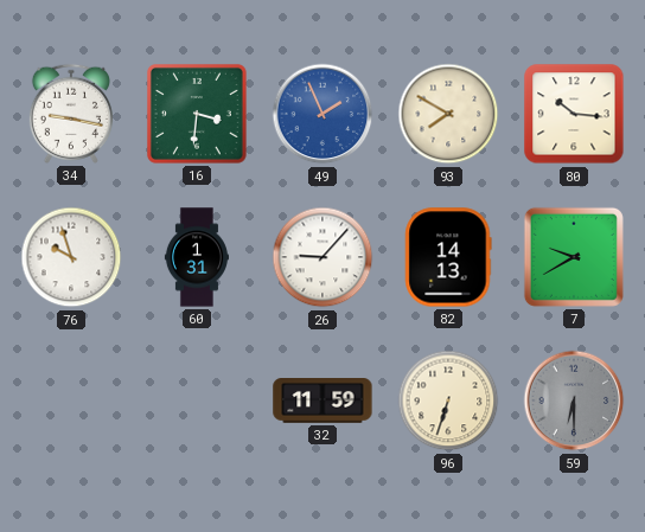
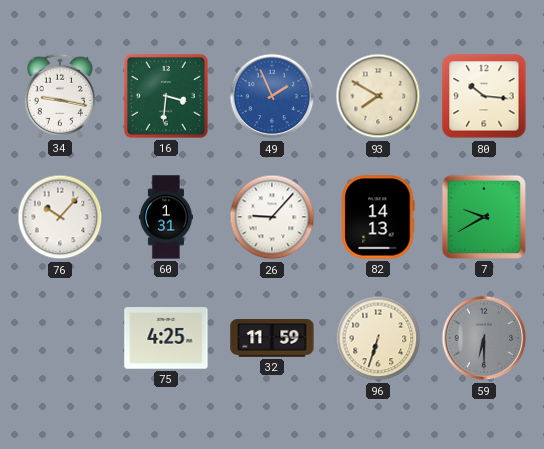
76: 9:57 -> 10:07
75: none -> 4:25
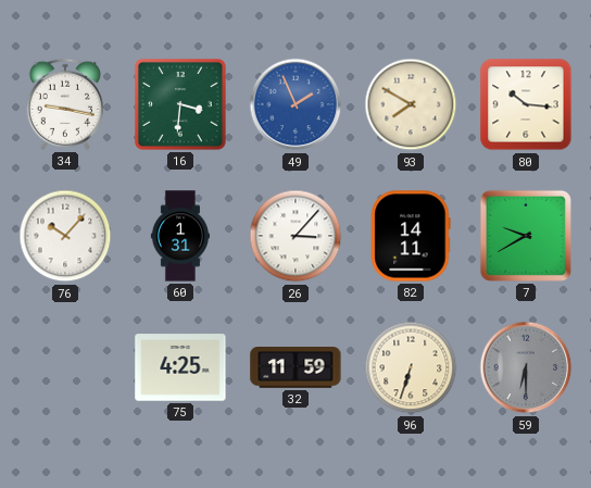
26: 9:07 -> 3:07
82: 14:13 -> 14:11
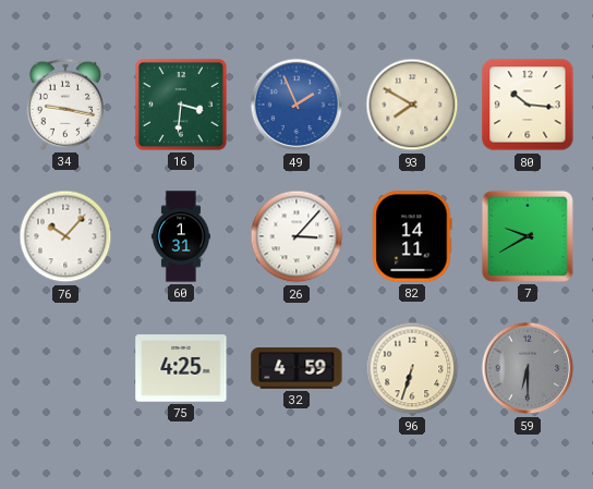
32: 11:59 -> 4:59
